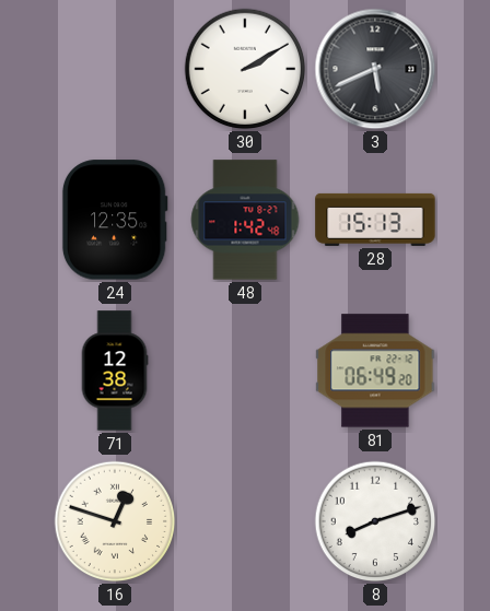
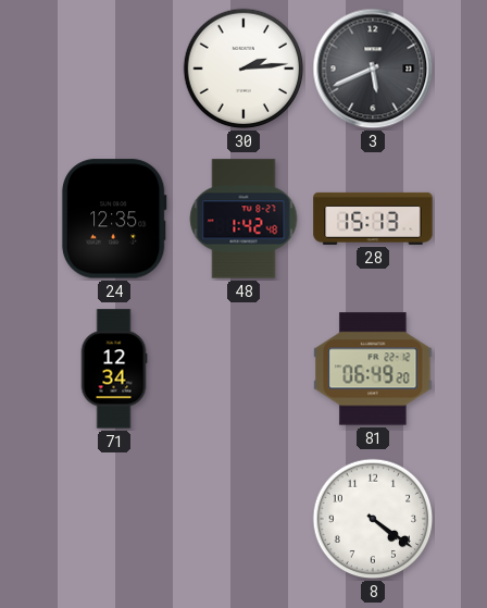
30: 2:10 -> 2:14
71: 12:38 -> 12:34
16: 12:48 -> none
8: 8:12 -> 4:21
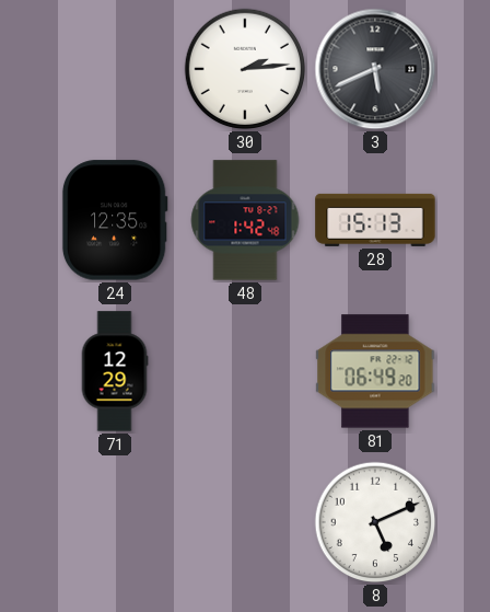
71: 12:34 -> 12:29
8: 4:21 -> 5:11
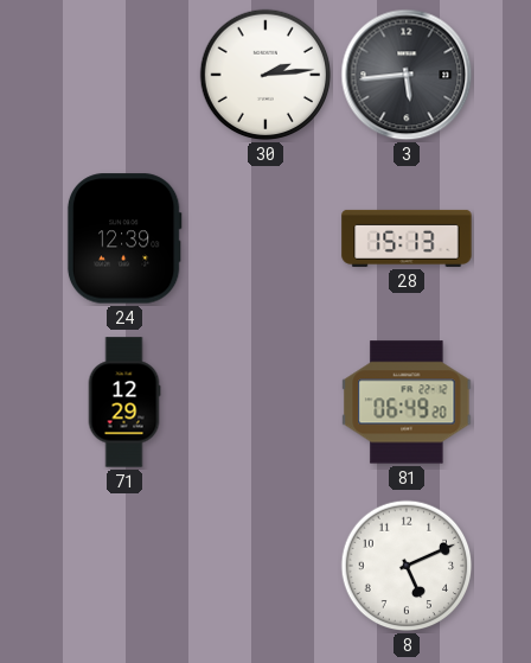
3: 5:41 -> 5:44
24: 12:35 -> 12:39
48: 1:42 -> none
